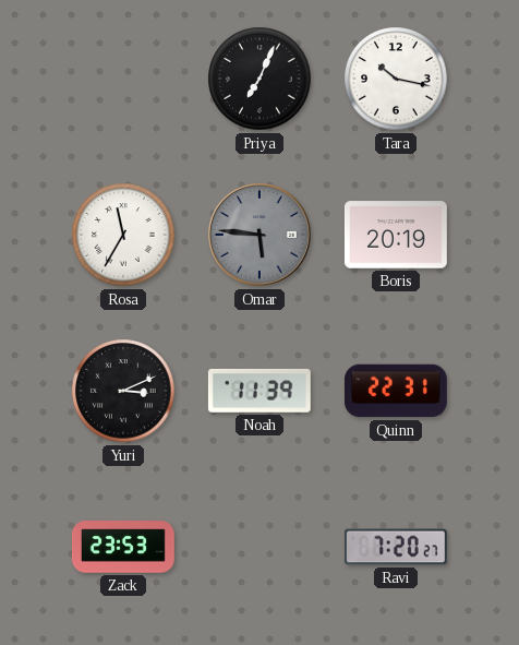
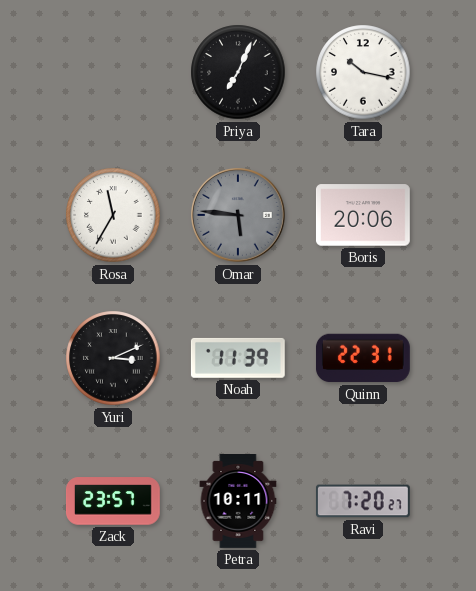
Boris: 20:19 -> 20:06
Zack: 23:53 -> 23:57
Petra: none -> 10:11
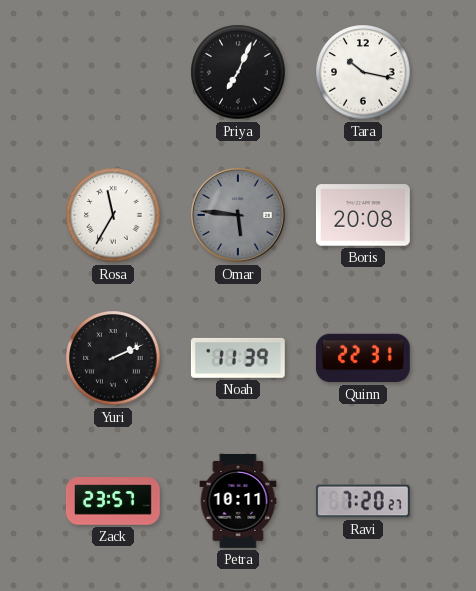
Boris: 20:06 -> 20:08
Yuri: 3:11 -> 2:11
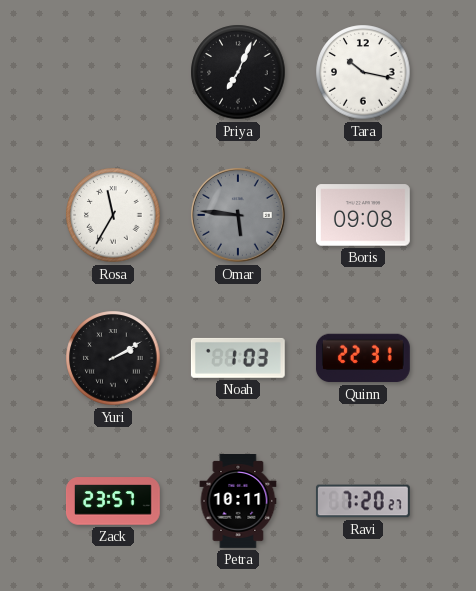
Boris: 20:08 -> 09:08
Yuri: 2:11 -> 2:10
Noah: 11:39 -> 1:03
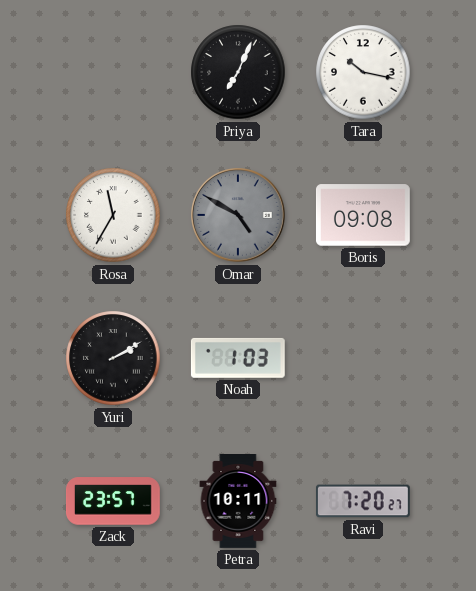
Omar: 5:46 -> 4:50
Quinn: 22:31 -> none
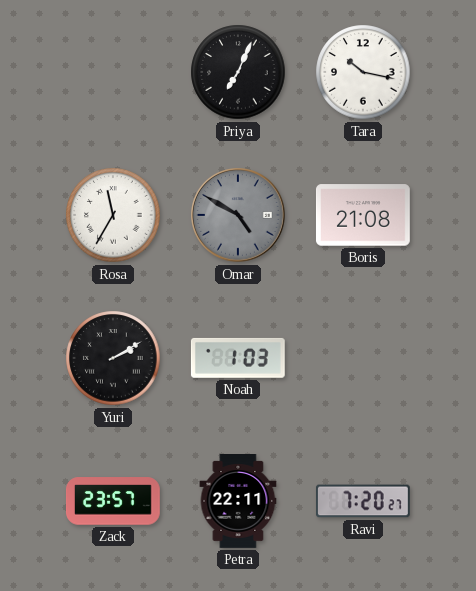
Boris: 09:08 -> 21:08
Petra: 10:11 -> 22:11
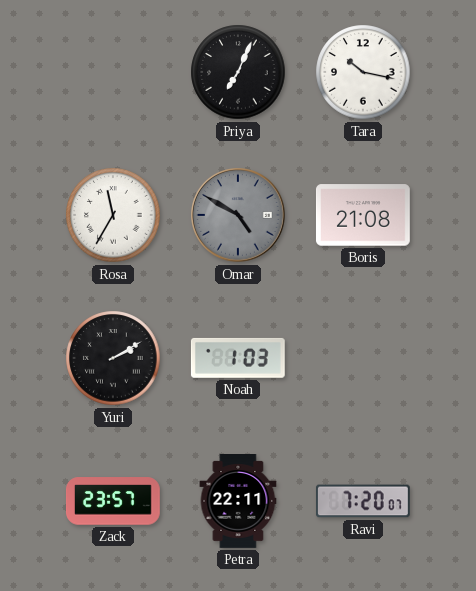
Ravi: 7:20:27 -> 7:20:07
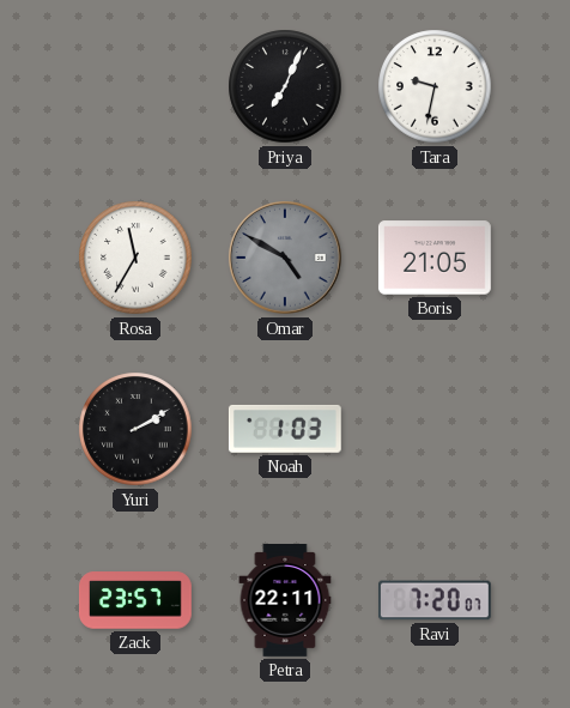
Tara: 10:17 -> 9:32
Boris: 21:08 -> 21:05
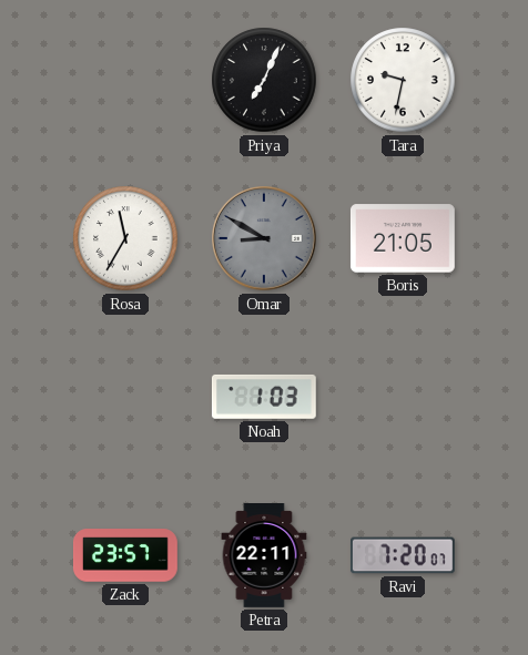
Omar: 4:50 -> 8:50
Yuri: 2:10 -> none
